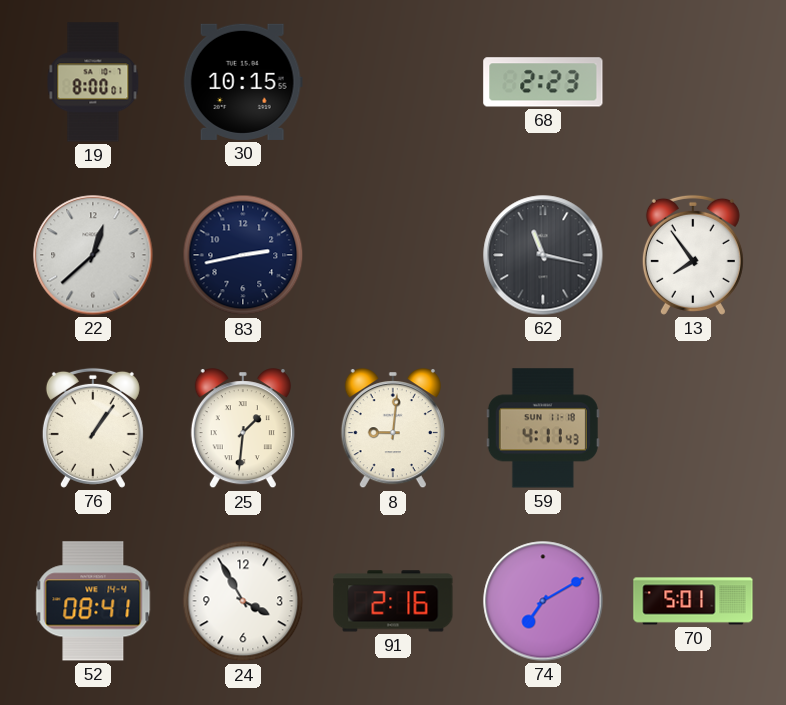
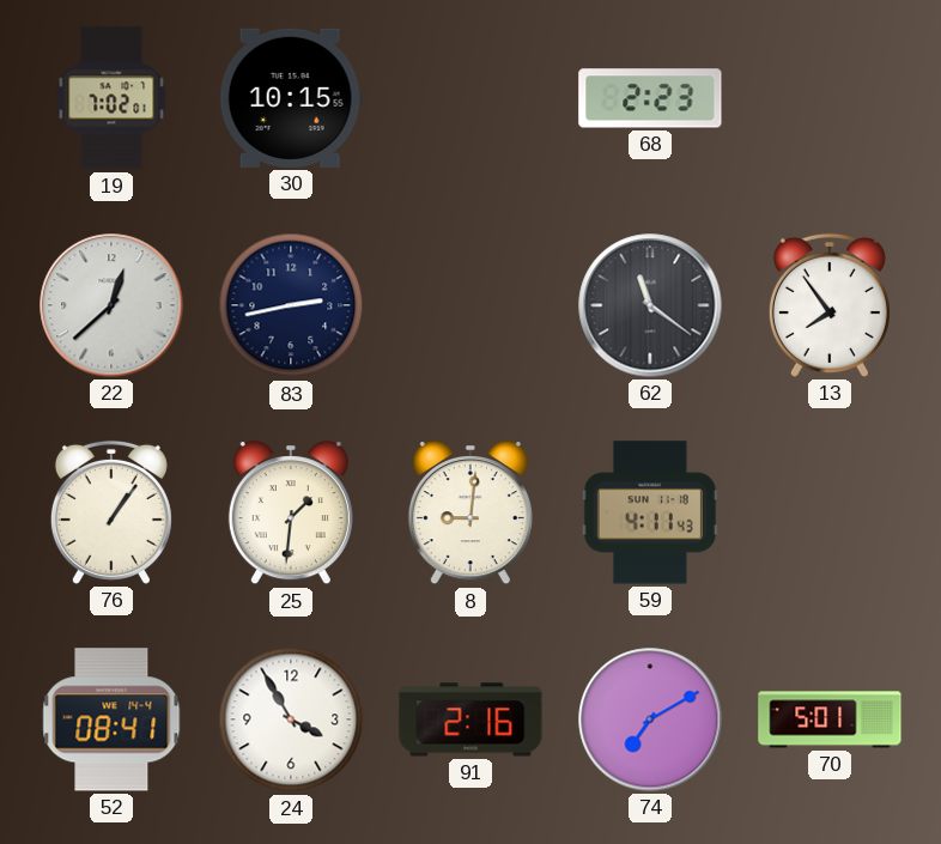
19: 8:00 -> 7:02
62: 11:17 -> 11:21
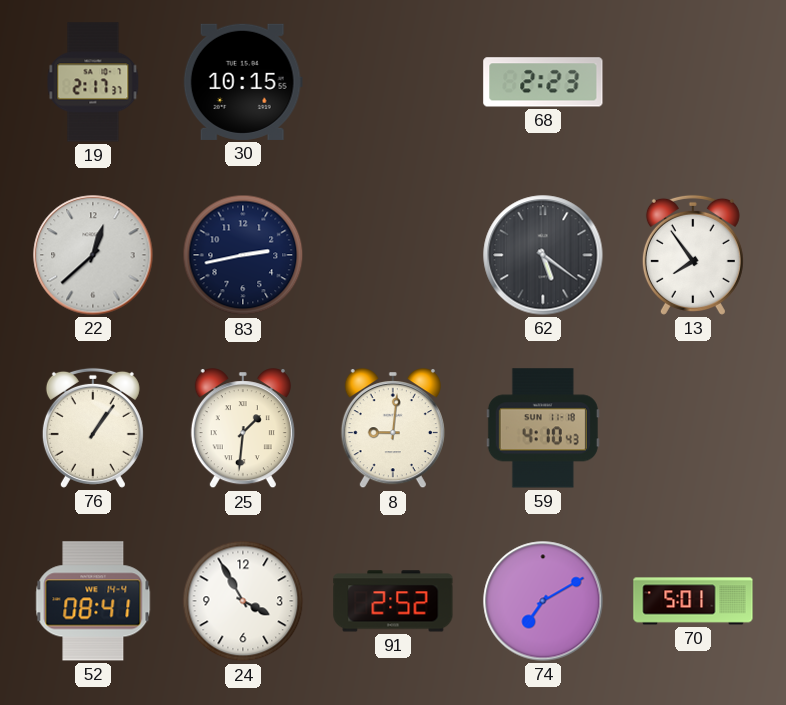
19: 7:02 -> 2:17
62: 11:21 -> 5:21
59: 4:11 -> 4:10
91: 2:16 -> 2:52
